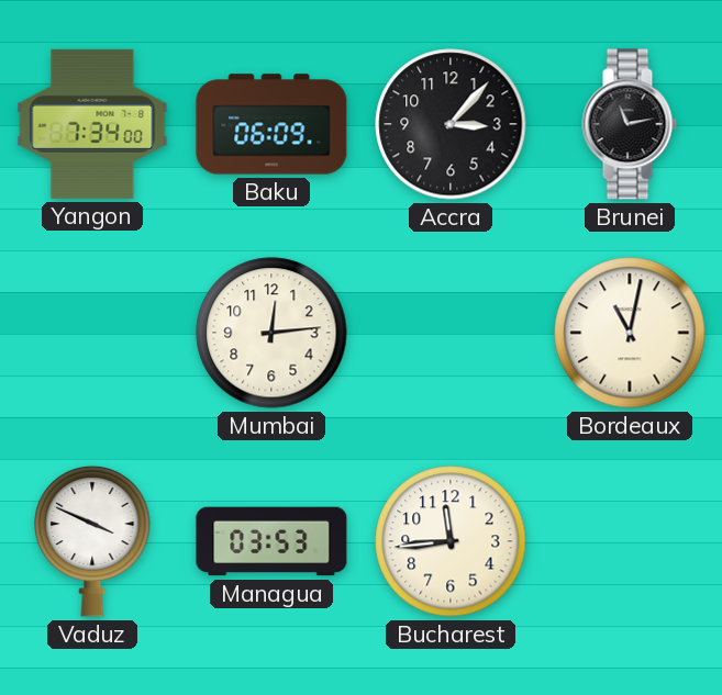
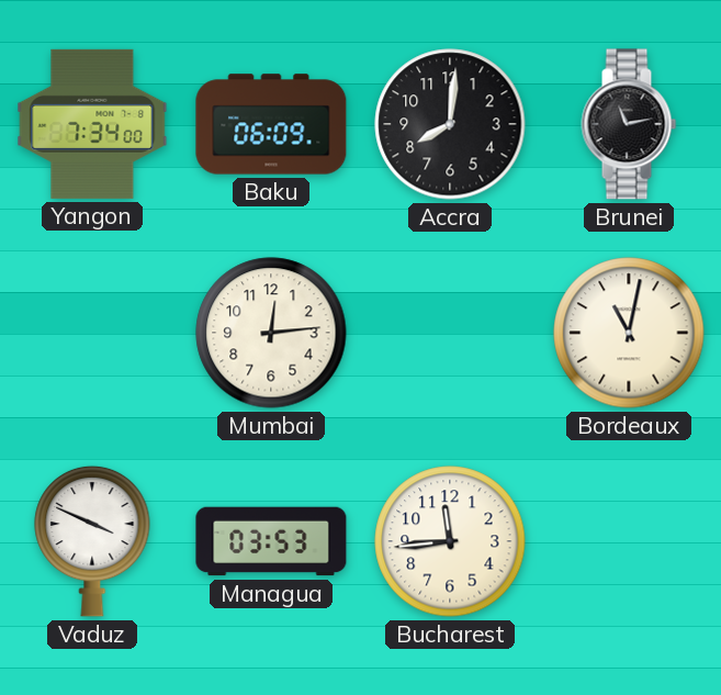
Accra: 3:07 -> 8:01
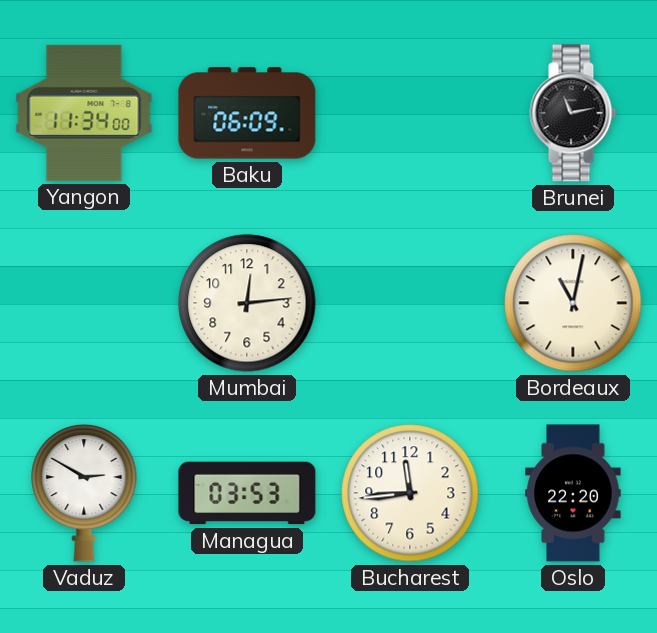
Yangon: 7:34 -> 11:34
Accra: 8:01 -> none
Vaduz: 3:49 -> 2:50
Oslo: none -> 22:20
